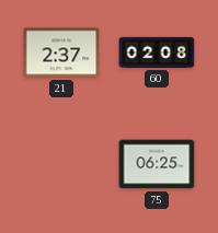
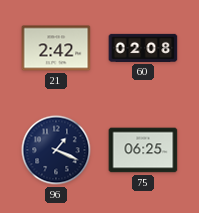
21: 2:37 -> 2:42
96: none -> 1:19
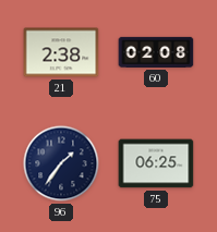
21: 2:42 -> 2:38
96: 1:19 -> 1:36
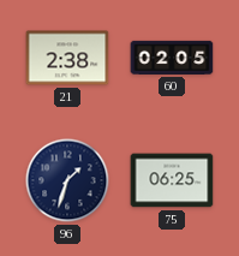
60: 02:08 -> 02:05
96: 1:36 -> 1:33
